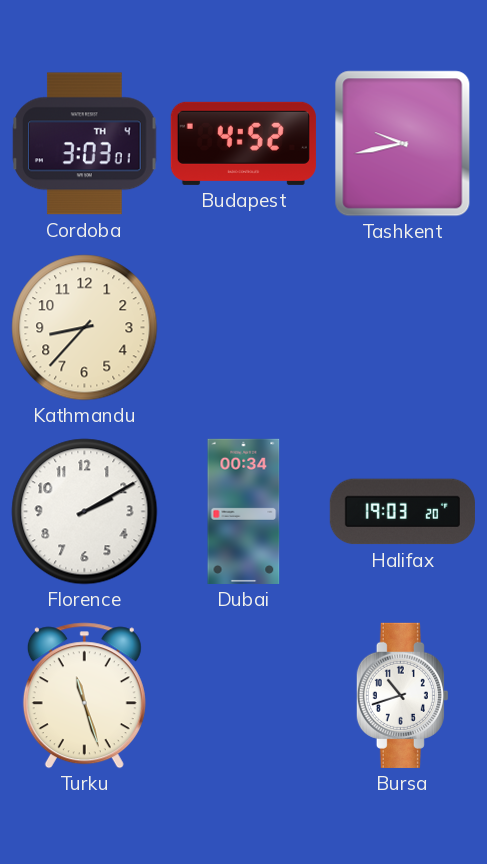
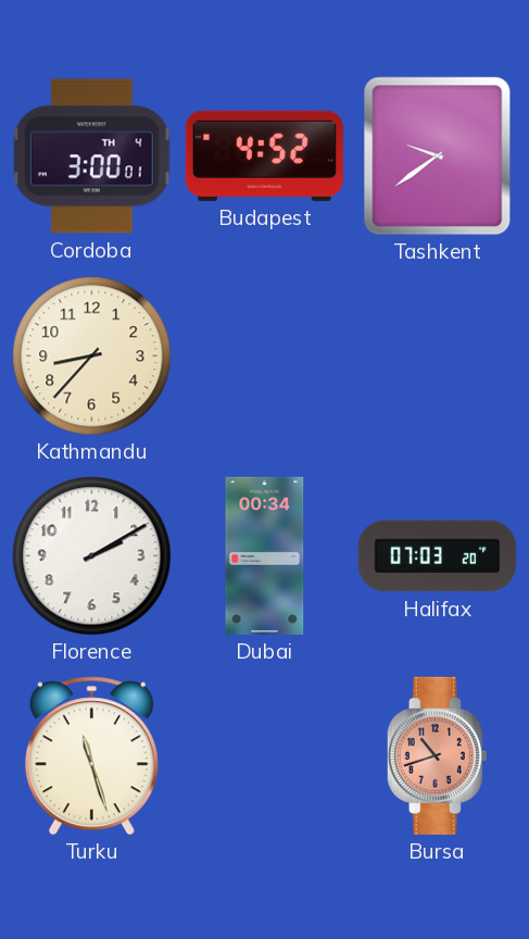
Cordoba: 3:03 -> 3:00
Tashkent: 9:43 -> 9:39
Halifax: 19:03 -> 07:03
Bursa dial: white -> salmon
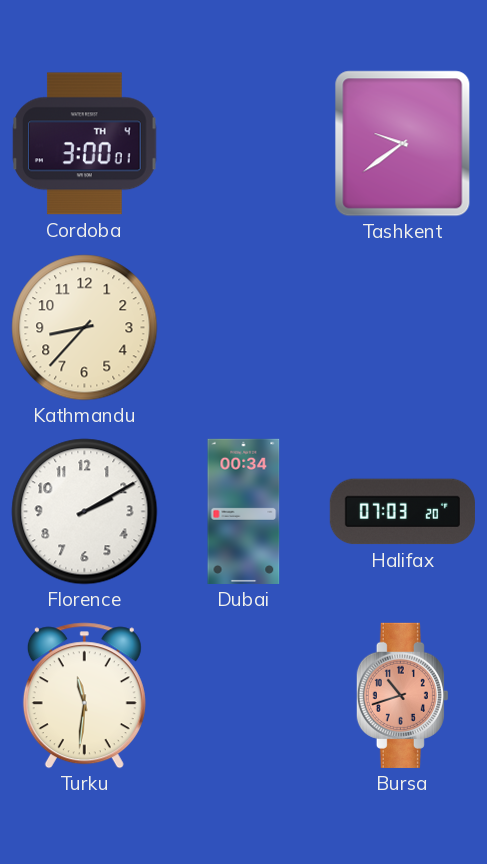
Budapest: 4:52 -> none
Turku: 11:27 -> 11:31
